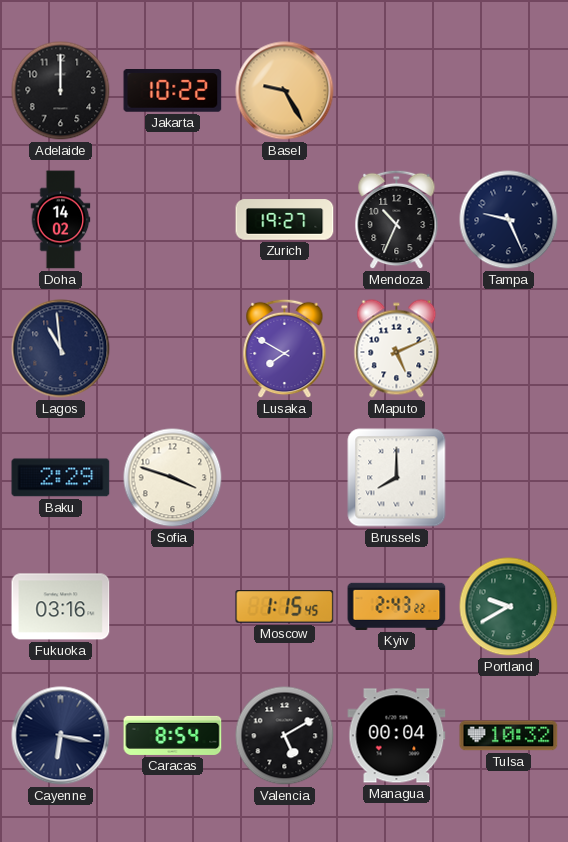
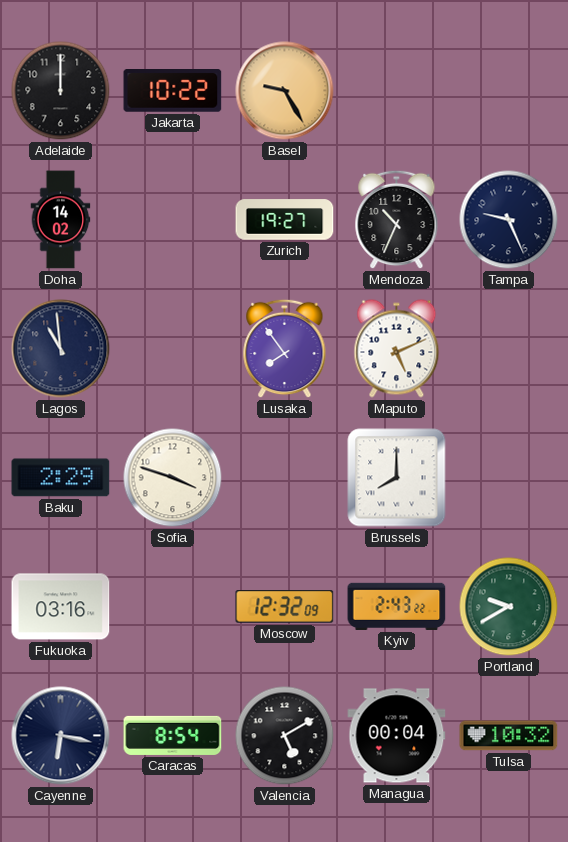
Lusaka: 7:50 -> 7:54
Moscow: 1:15 -> 12:32
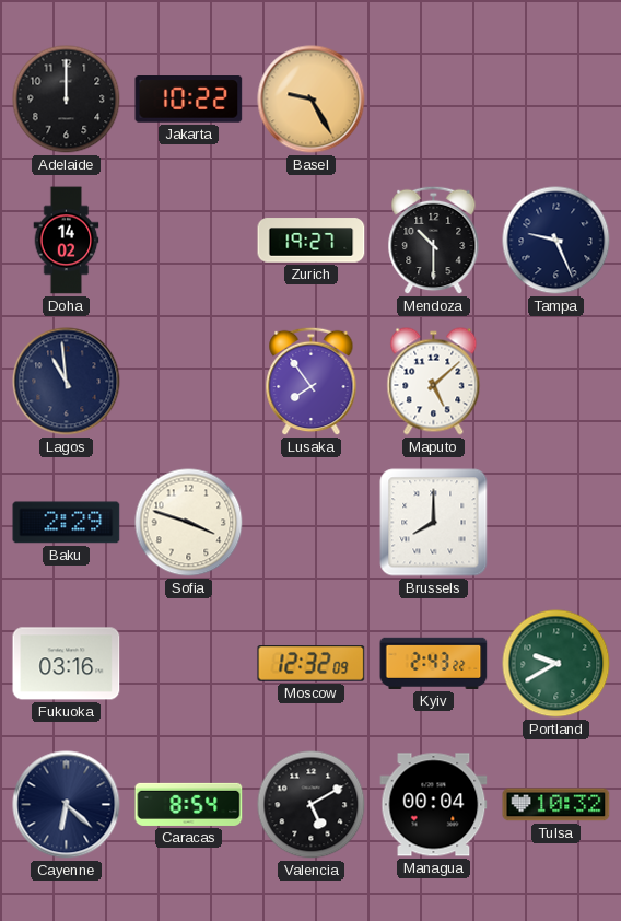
Mendoza: 10:34 -> 10:30
Maputo: 5:11 -> 5:08
Cayenne: 6:17 -> 6:22
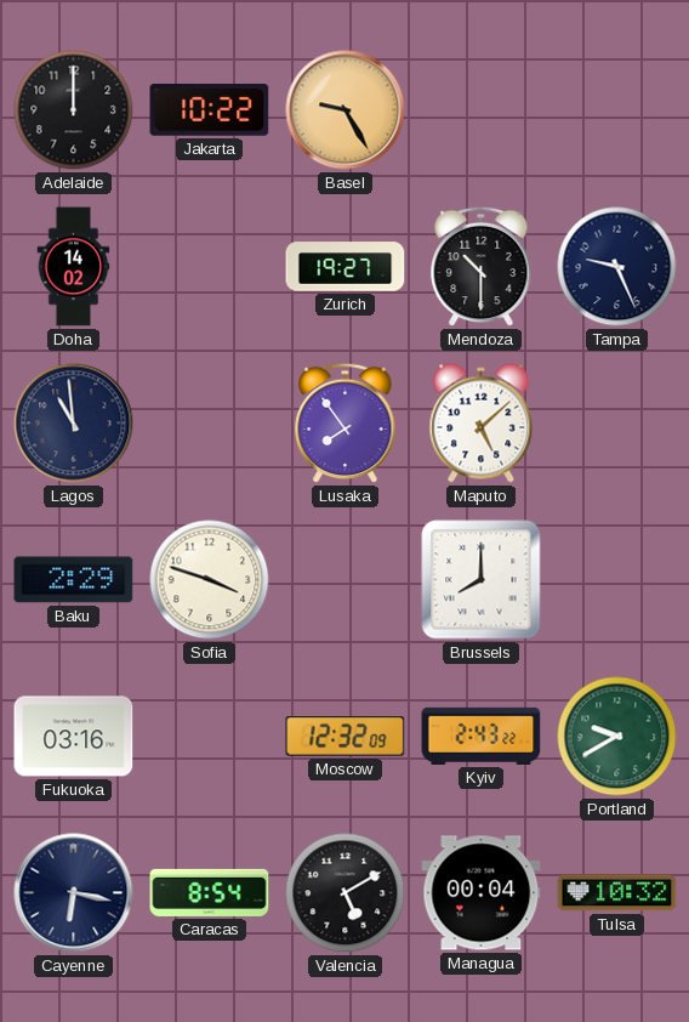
Cayenne: 6:22 -> 6:17
